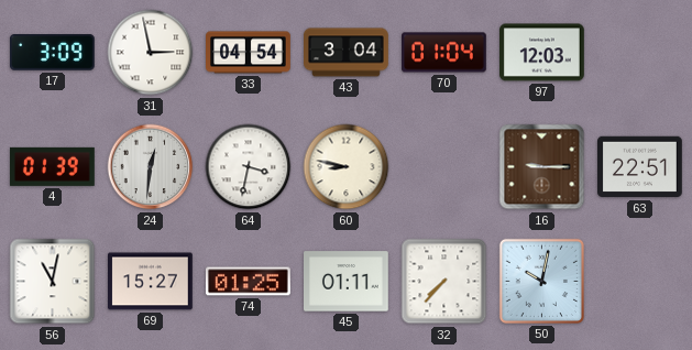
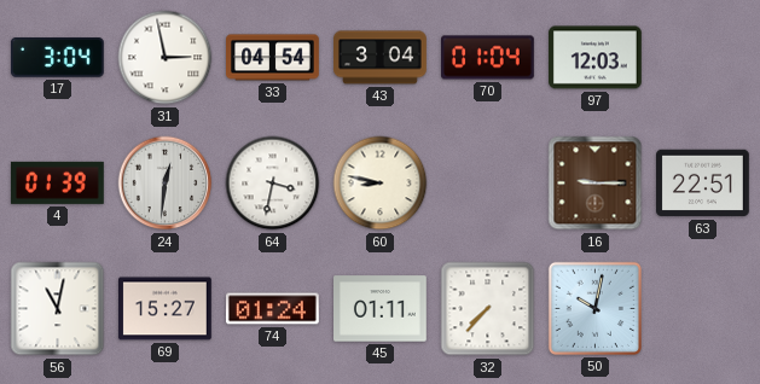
17: 3:09 -> 3:04
74: 01:25 -> 01:24
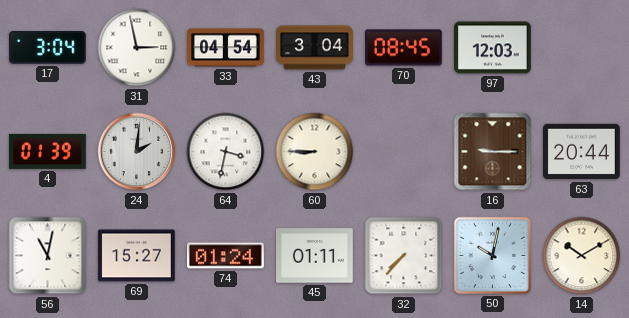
70: 01:04 -> 08:45
24: 12:31 -> 2:01
60: 8:47 -> 8:45
63: 22:51 -> 20:44
14: none -> 10:10
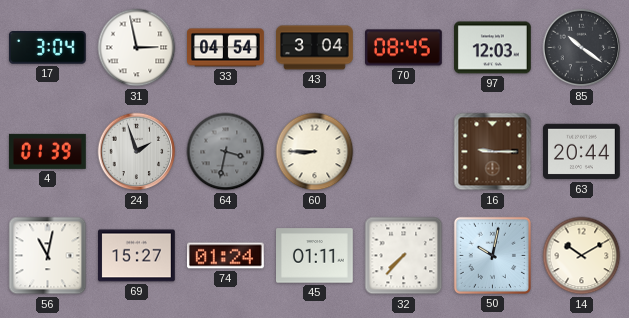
85: none -> 10:21
24: 2:01 -> 1:57
64 dial: white -> grey
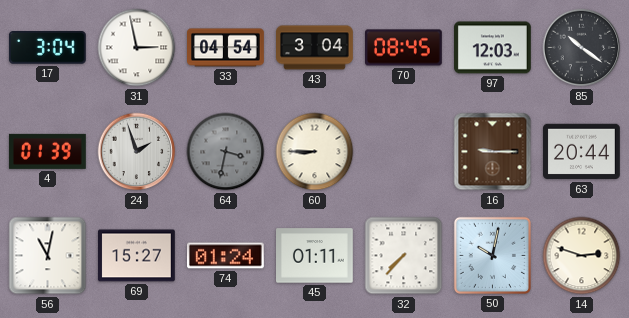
14: 10:10 -> 2:48
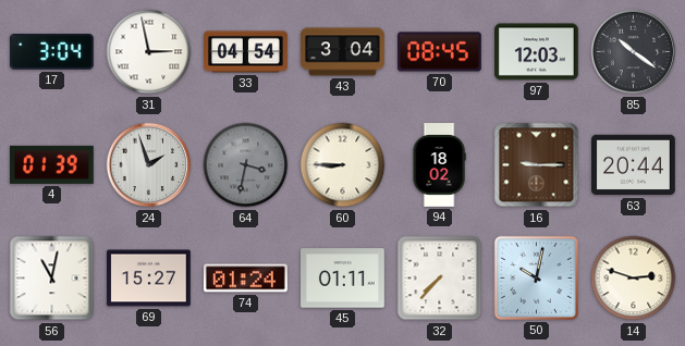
94: none -> 18:02
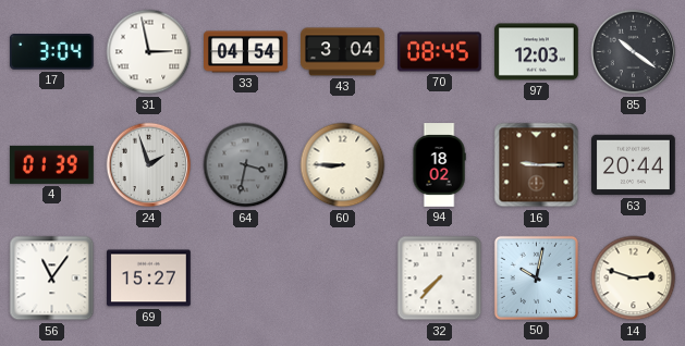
56: 11:02 -> 11:06
74: 01:24 -> none
45: 01:11 -> none
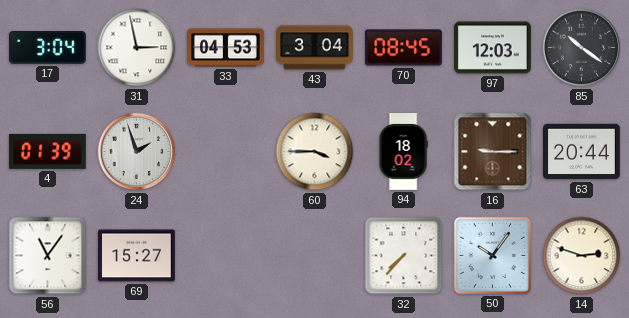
33: 04:54 -> 04:53
64: 3:32 -> none
60: 8:45 -> 3:45
50: 10:02 -> 10:06
